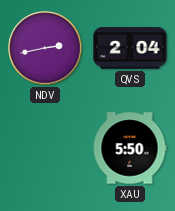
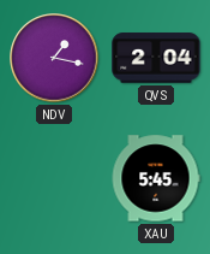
NDV: 2:43 -> 1:17
XAU: 5:50 -> 5:45
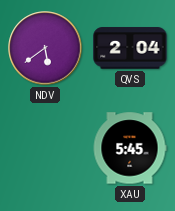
NDV: 1:17 -> 5:39
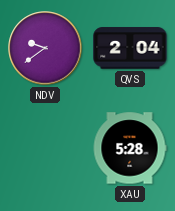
NDV: 5:39 -> 9:39
XAU: 5:45 -> 5:28
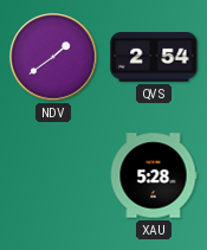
NDV: 9:39 -> 1:39
QVS: 2:04 -> 2:54
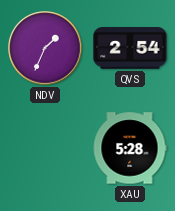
NDV: 1:39 -> 1:34
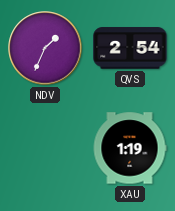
XAU: 5:28 -> 1:19
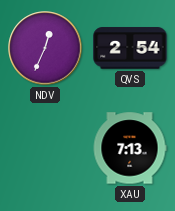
NDV: 1:34 -> 12:34
XAU: 1:19 -> 7:13
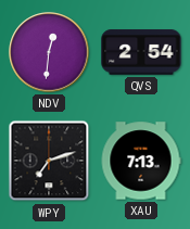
NDV: 12:34 -> 12:31
WPY: none -> 7:12
